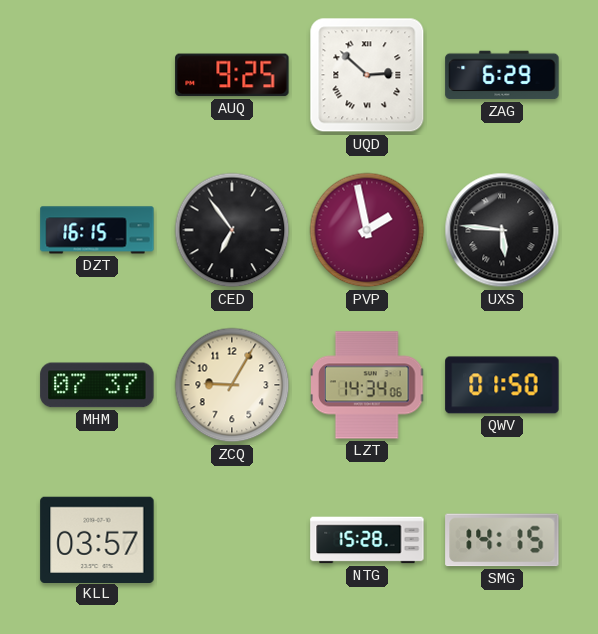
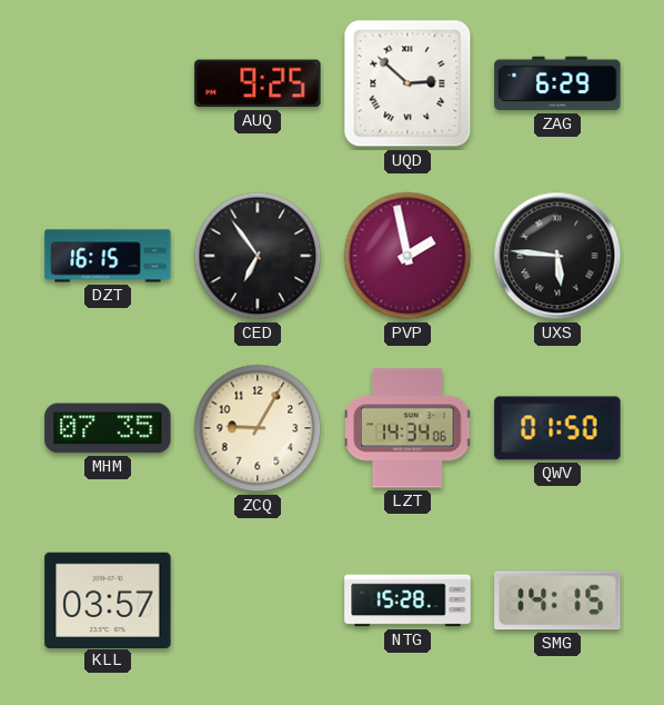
MHM: 07:37 -> 07:35
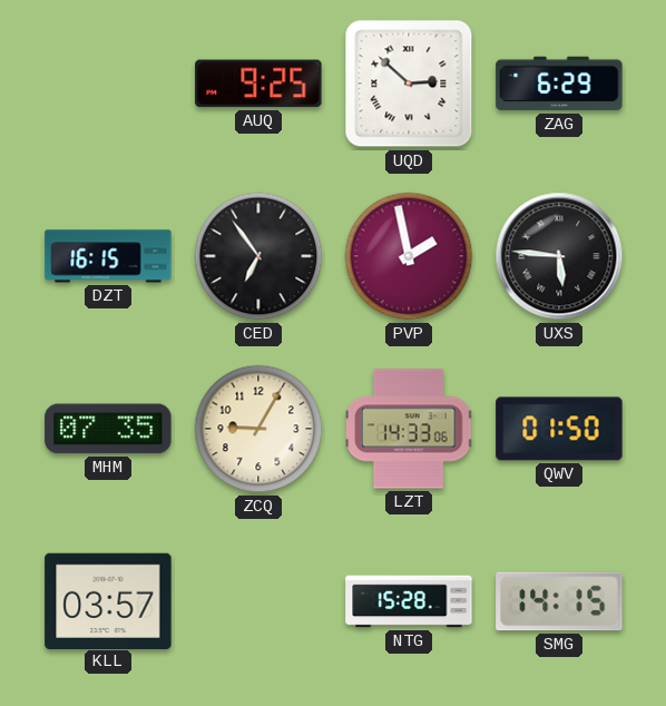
LZT: 14:34 -> 14:33
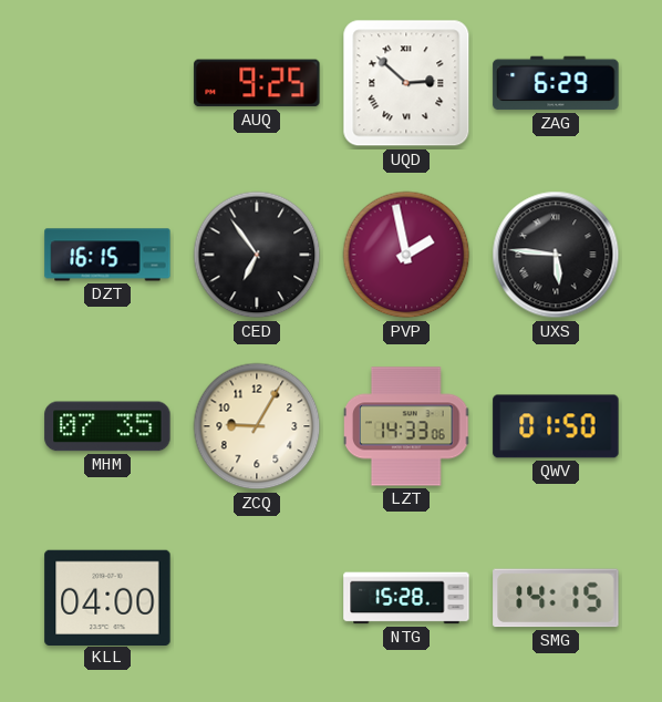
KLL: 03:57 -> 04:00
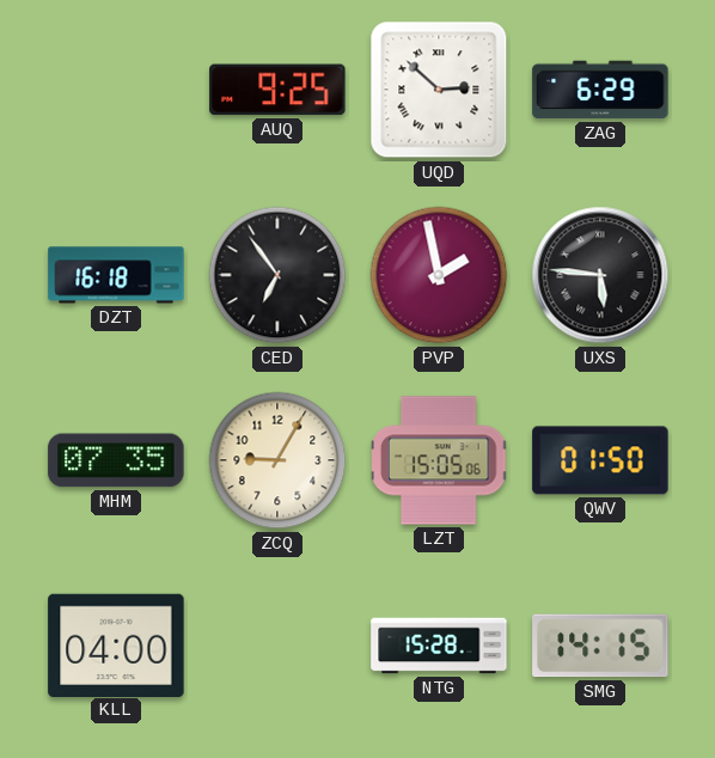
DZT: 16:15 -> 16:18
LZT: 14:33 -> 15:05
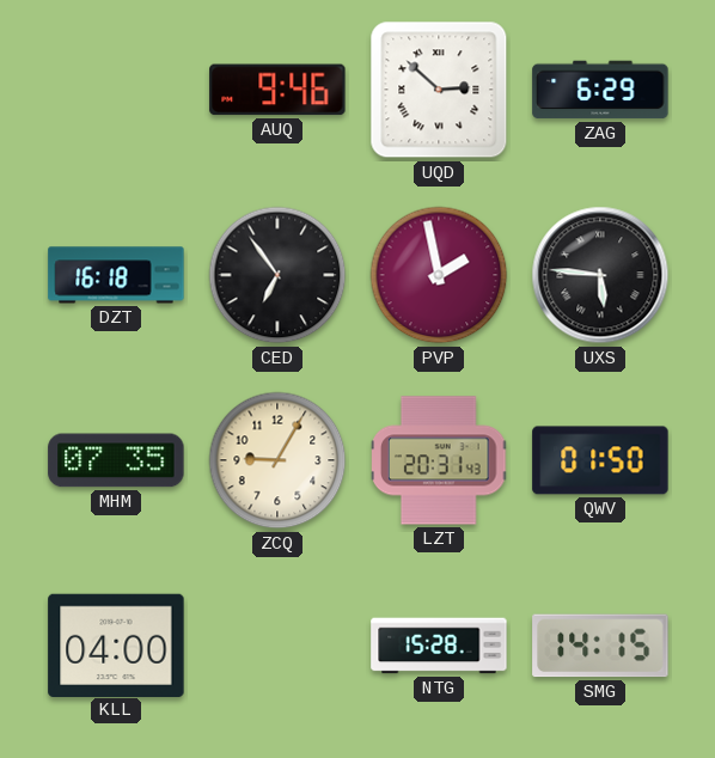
AUQ: 9:25 -> 9:46
LZT: 15:05 -> 20:31
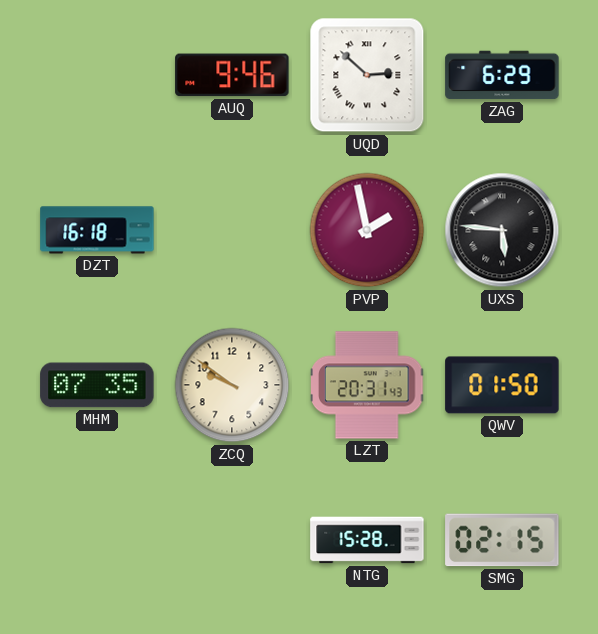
CED: 6:54 -> none
ZCQ: 9:05 -> 9:51
KLL: 04:00 -> none
SMG: 14:15 -> 02:15
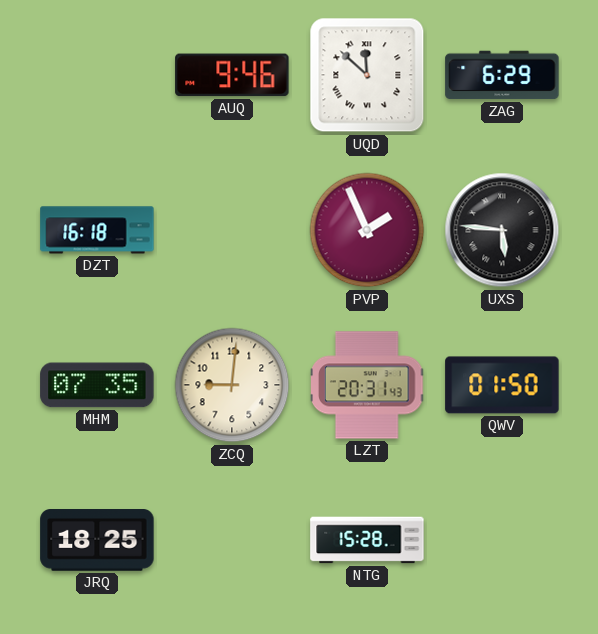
UQD: 2:52 -> 11:52
PVP: 1:58 -> 1:56
ZCQ: 9:51 -> 9:01
JRQ: none -> 18:25
SMG: 02:15 -> none
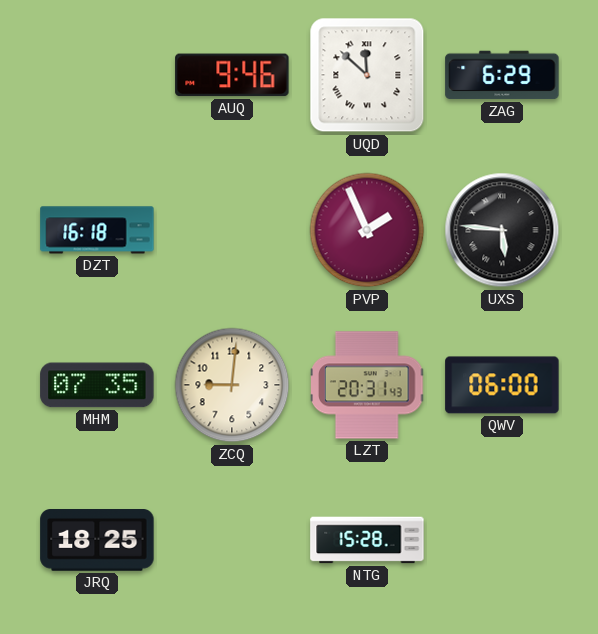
QWV: 01:50 -> 06:00
